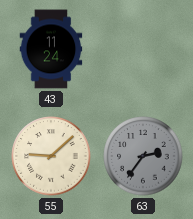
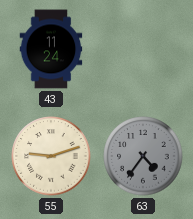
55: 9:08 -> 9:12
63: 2:36 -> 4:36
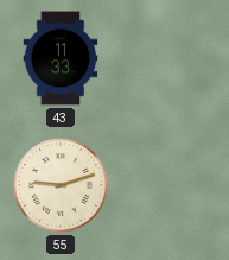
43: 11:24 -> 11:33
63: 4:36 -> none
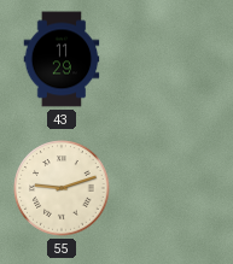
43: 11:33 -> 11:29
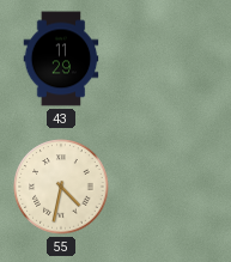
55: 9:12 -> 4:32
